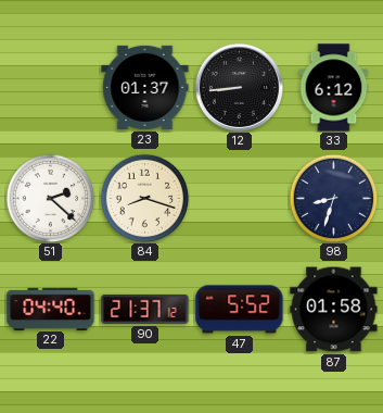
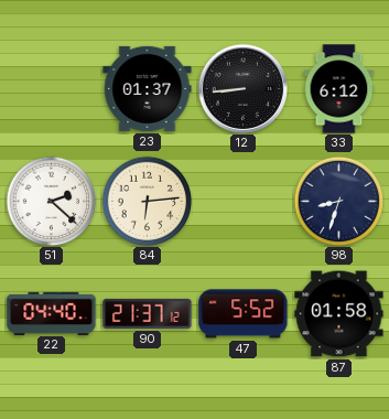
84: 8:18 -> 6:14
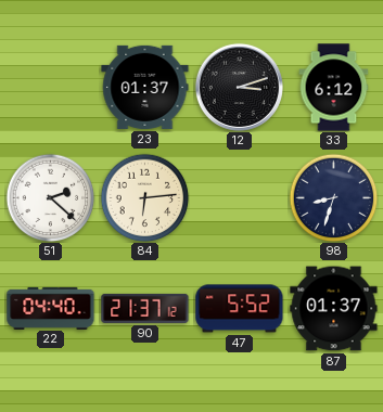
12: 8:44 -> 3:12
87: 01:58 -> 01:37
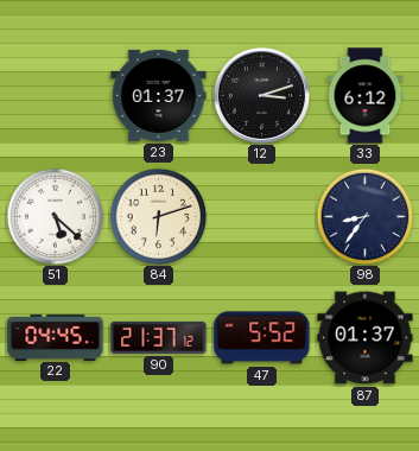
51: 2:22 -> 5:22
84: 6:14 -> 6:12
98: 8:33 -> 8:36
22: 04:40 -> 04:45
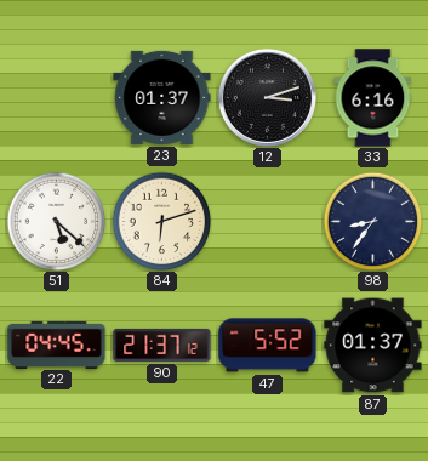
33: 6:12 -> 6:16
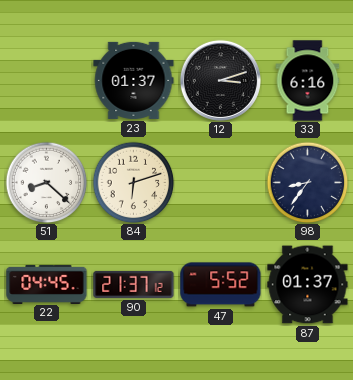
51: 5:22 -> 8:22
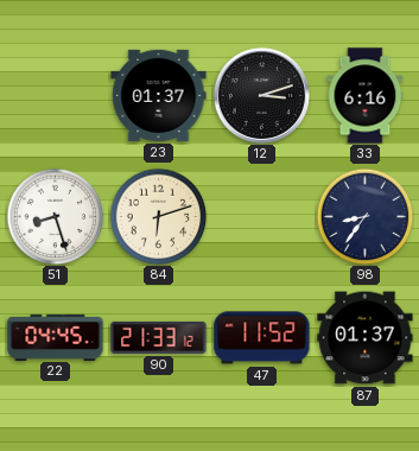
51: 8:22 -> 8:27
90: 21:37 -> 21:33
47: 5:52 -> 11:52
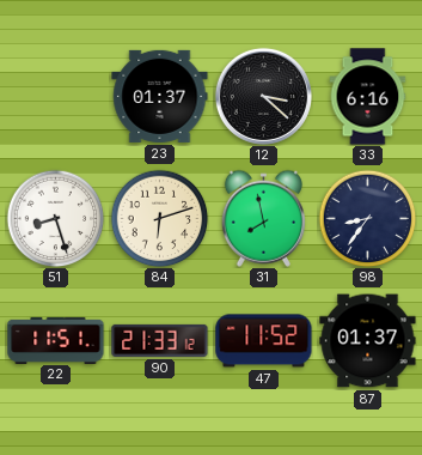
12: 3:12 -> 3:22
31: none -> 7:58
22: 04:45 -> 11:51
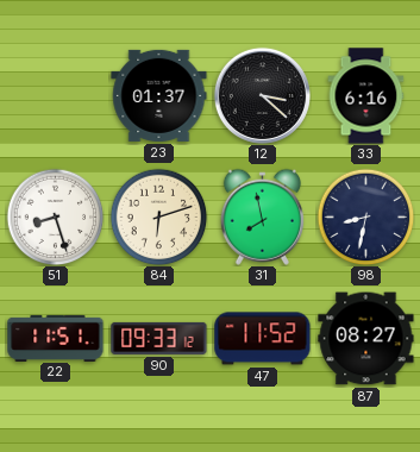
98: 8:36 -> 8:32
90: 21:33 -> 09:33
87: 01:37 -> 08:27
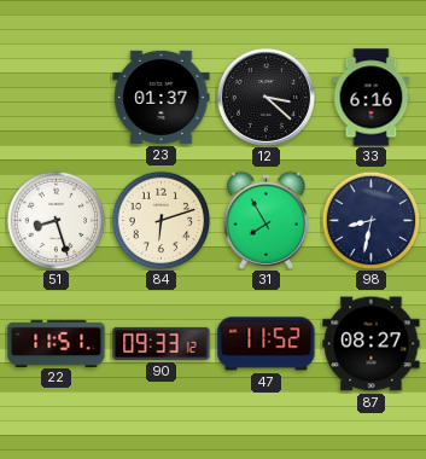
31: 7:58 -> 7:55
